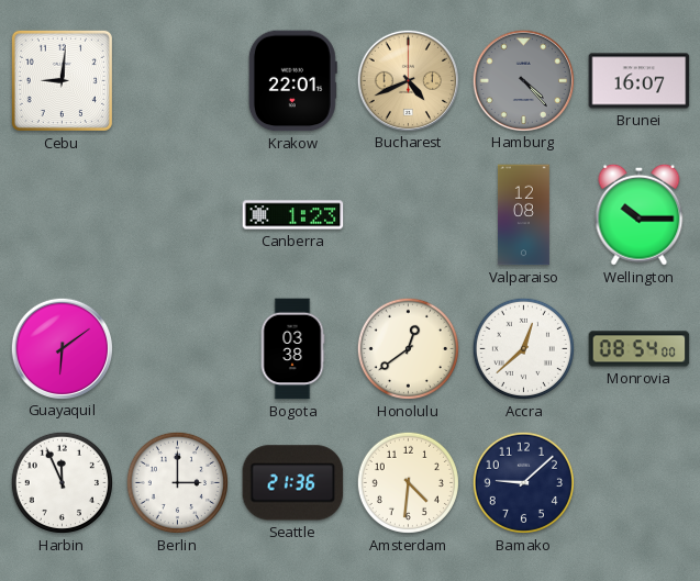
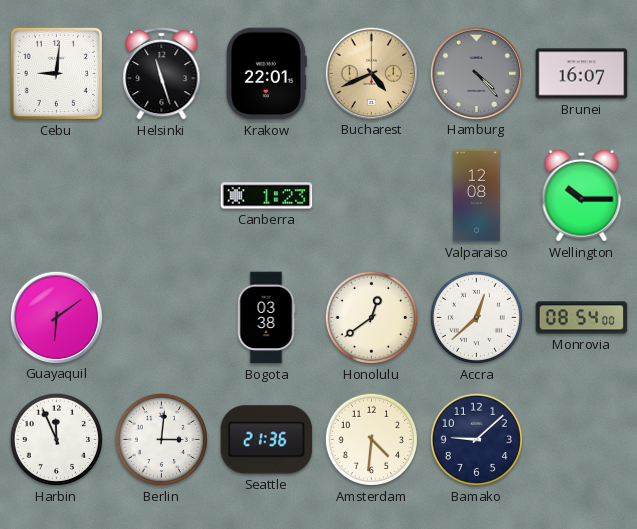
Helsinki: none -> 11:27
Berlin: 3:00 -> 3:01
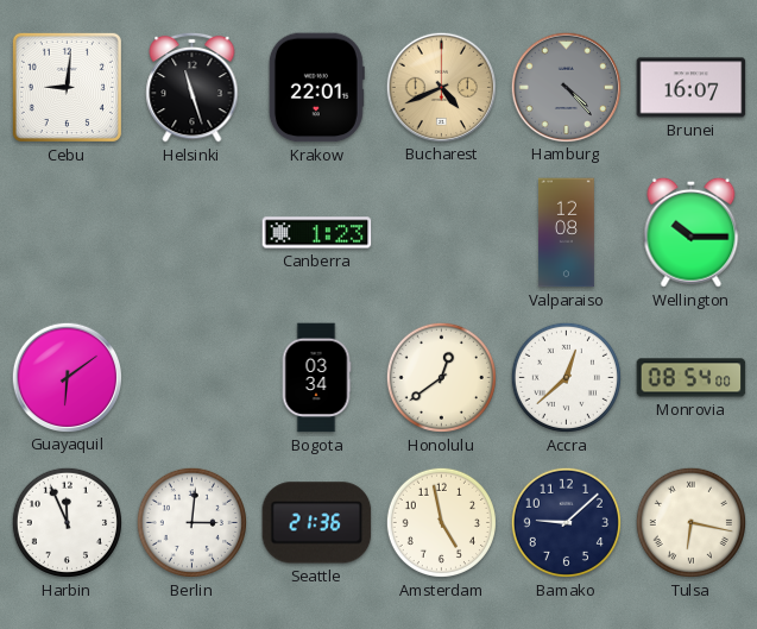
Bogota: 03:38 -> 03:34
Amsterdam: 4:31 -> 4:58
Tulsa: none -> 6:17
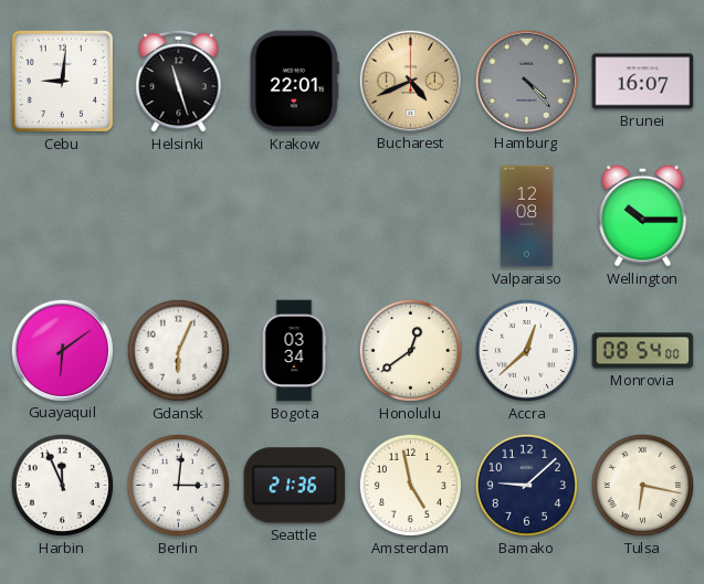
Canberra: 1:23 -> none
Gdansk: none -> 6:04
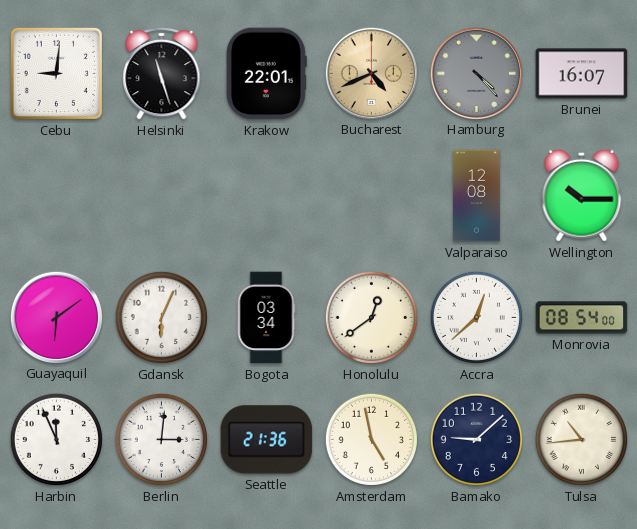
Tulsa: 6:17 -> 10:44
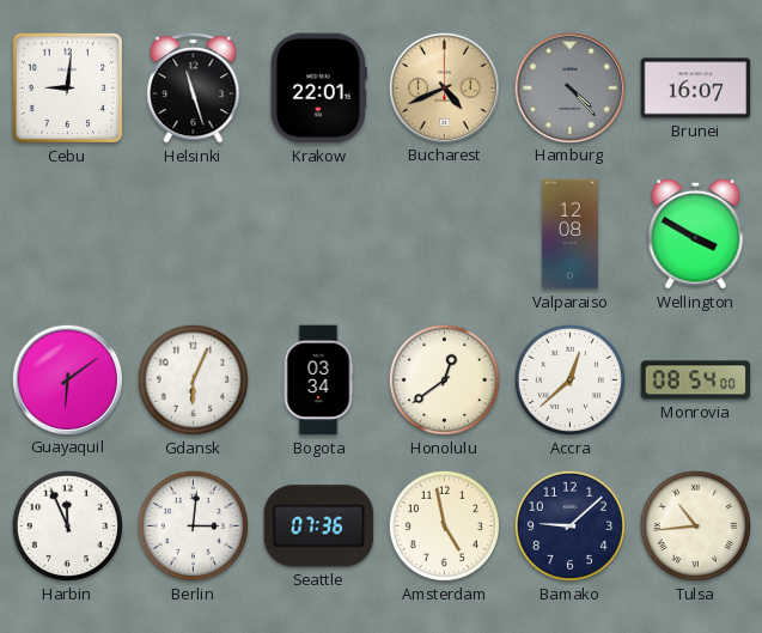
Wellington: 10:15 -> 3:50
Seattle: 21:36 -> 07:36
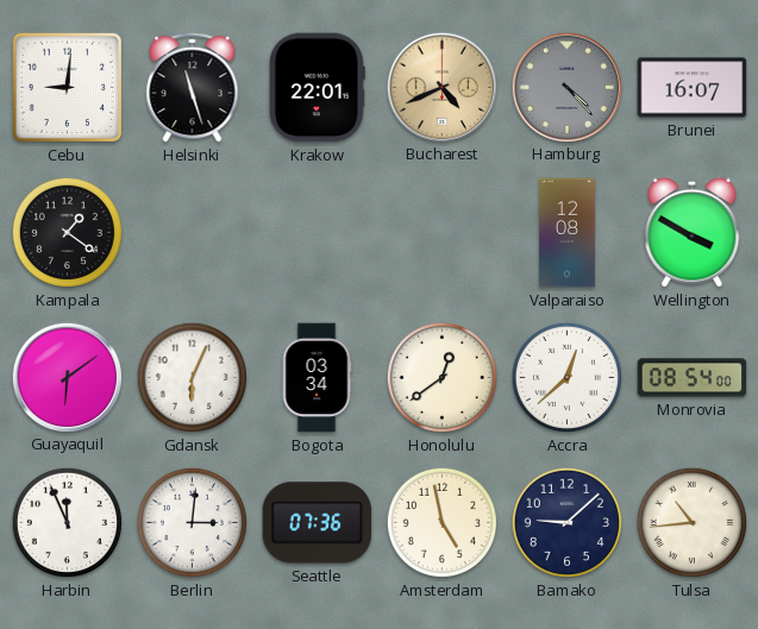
Kampala: none -> 1:21
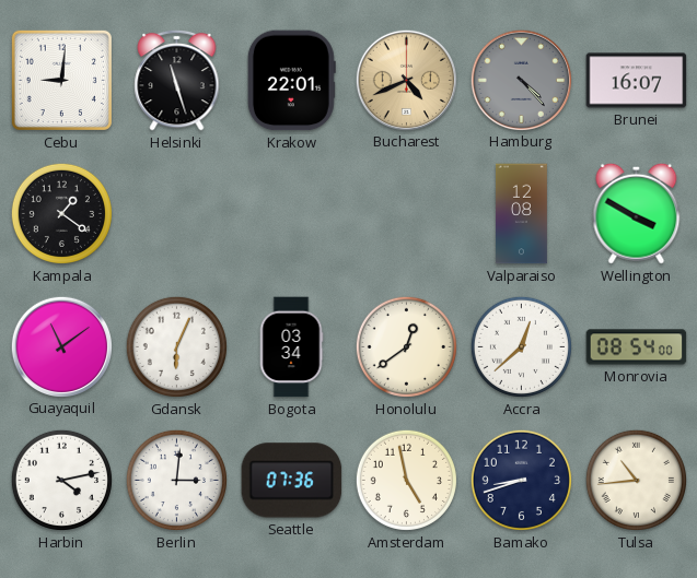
Guayaquil: 6:09 -> 11:09
Harbin: 11:56 -> 4:13
Bamako: 9:08 -> 8:42
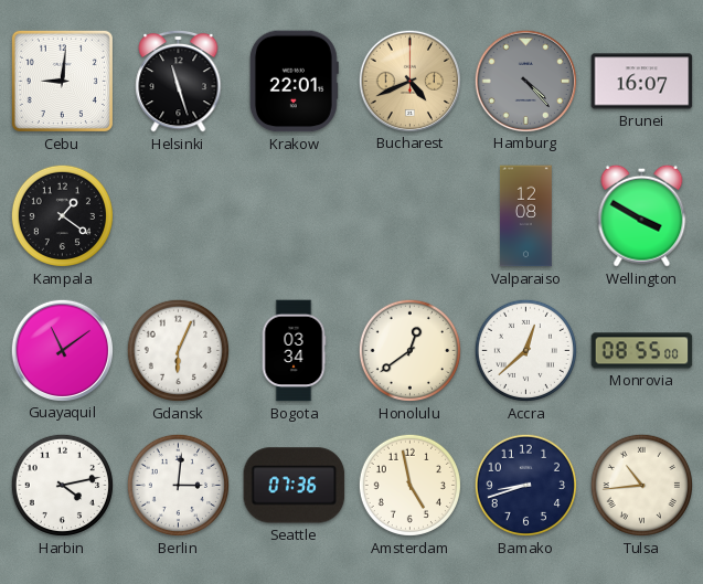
Monrovia: 08:54 -> 08:55
